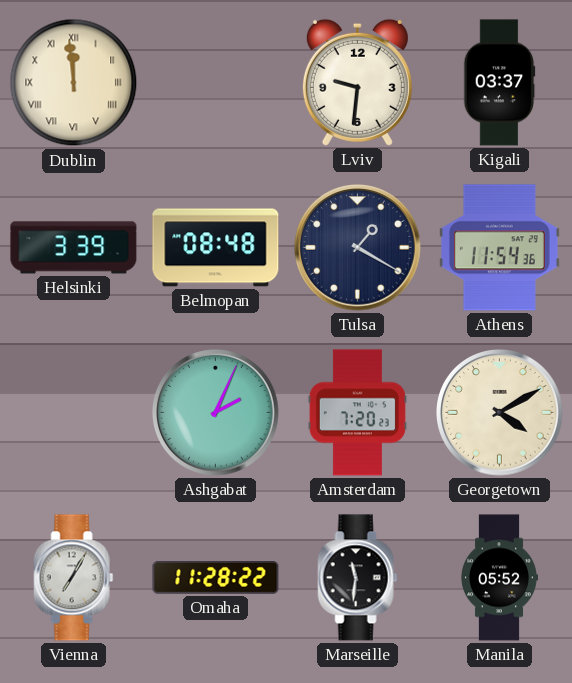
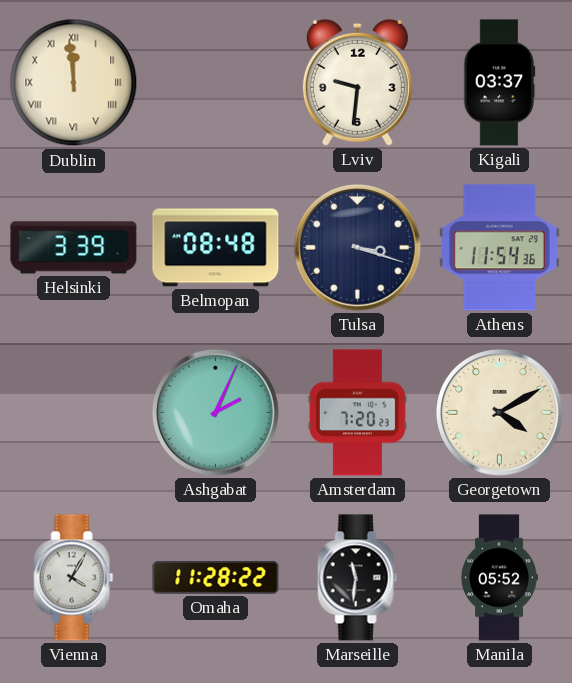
Tulsa: 1:20 -> 3:18
Vienna: 7:05 -> 4:05
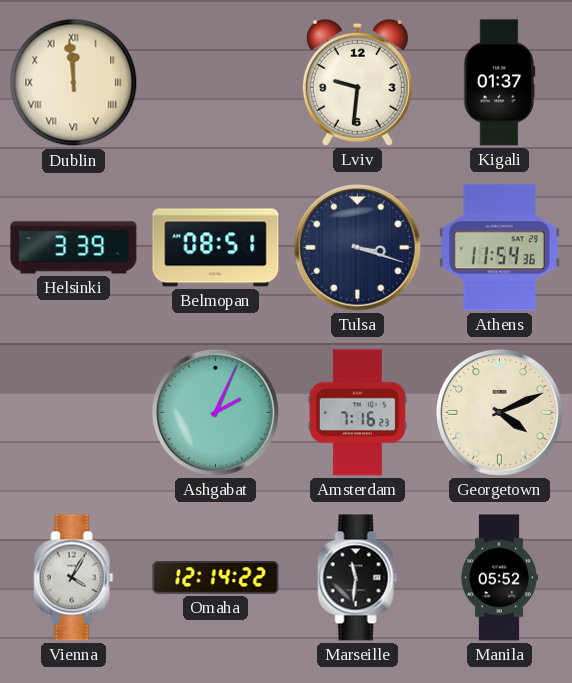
Kigali: 03:37 -> 01:37
Belmopan: 08:48 -> 08:51
Amsterdam: 7:20 -> 7:16
Georgetown: 4:10 -> 4:11
Omaha: 11:28 -> 12:14
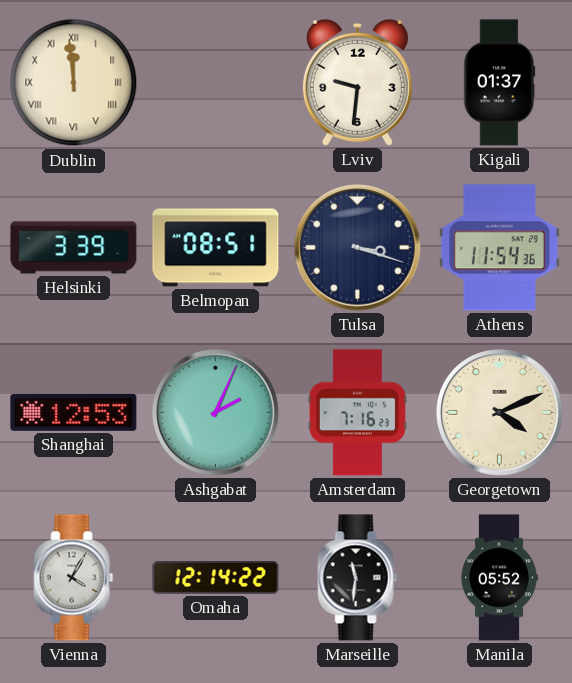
Shanghai: none -> 12:53
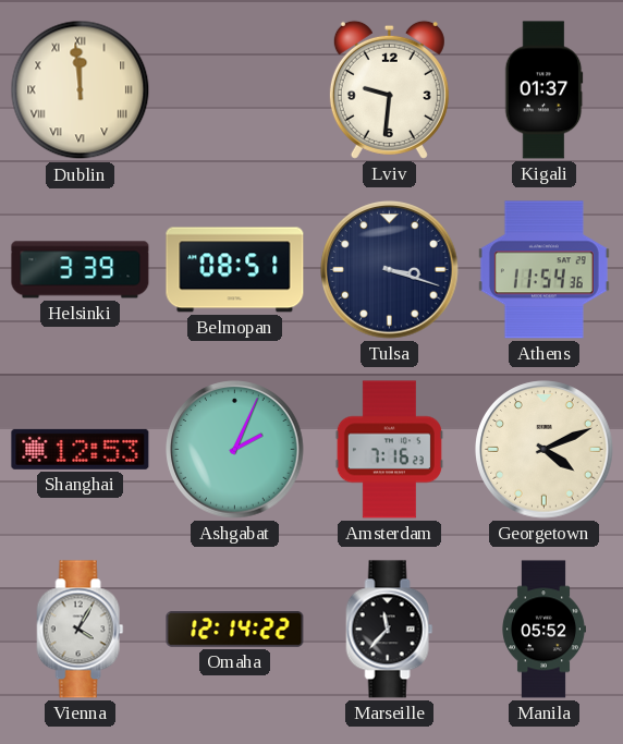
Marseille: 11:31 -> 11:37
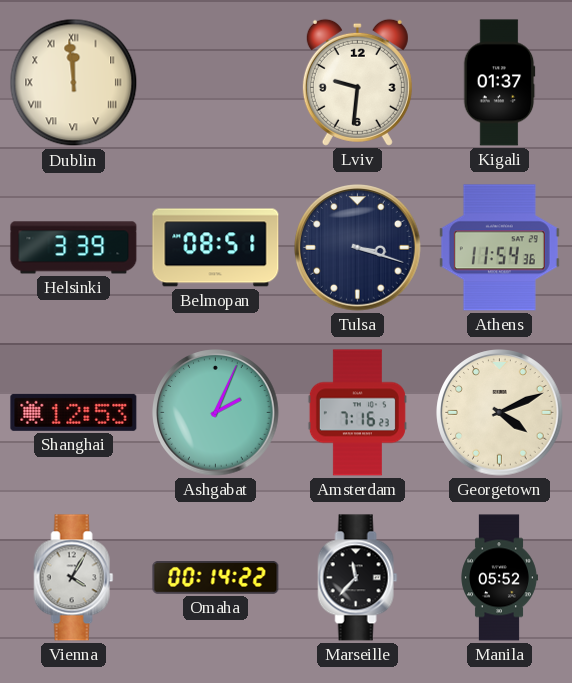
Omaha: 12:14 -> 00:14
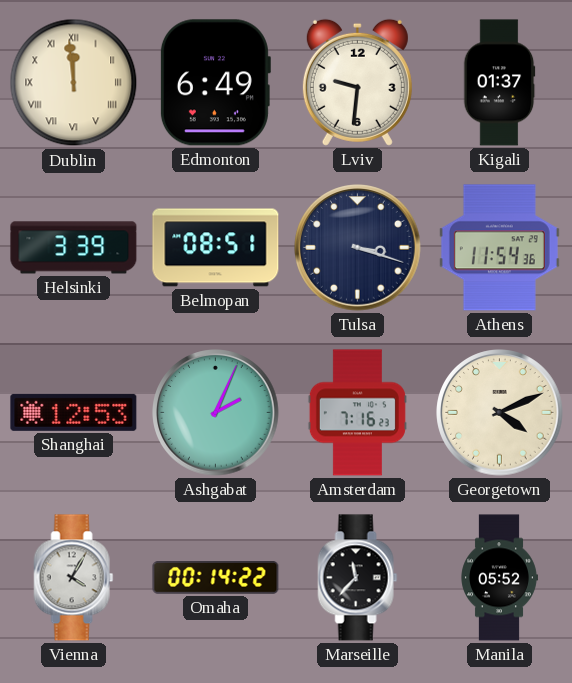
Edmonton: none -> 6:49
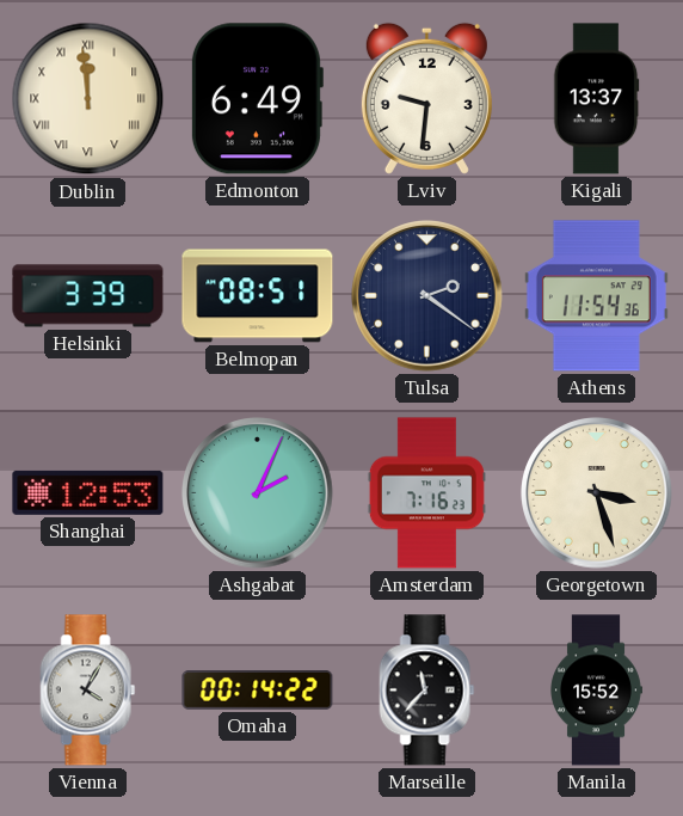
Kigali: 01:37 -> 13:37
Tulsa: 3:18 -> 2:21
Georgetown: 4:11 -> 3:27
Manila: 05:52 -> 15:52
